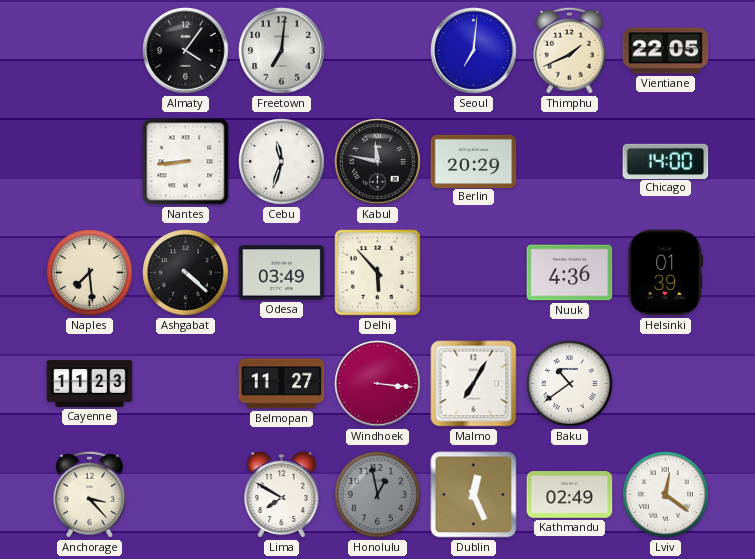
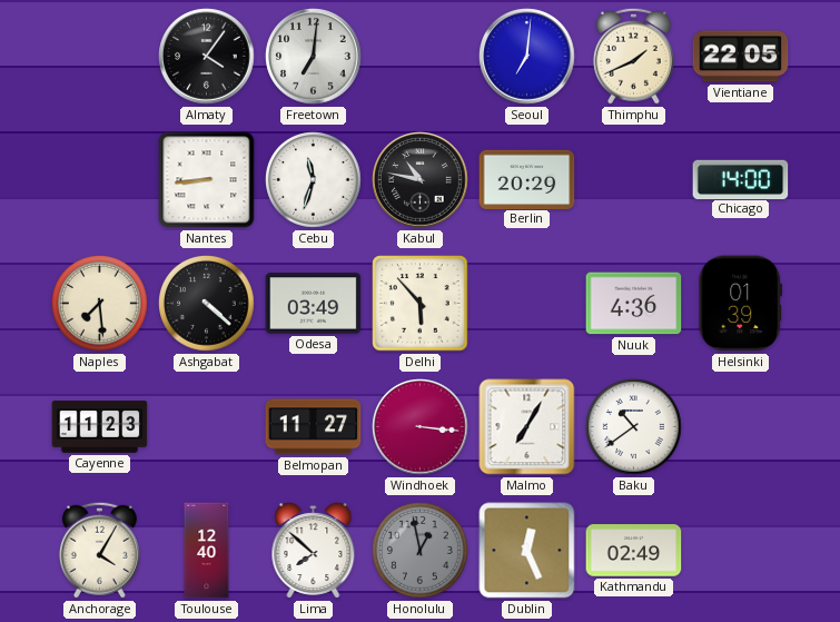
Kabul: 11:47 -> 10:47
Anchorage: 3:23 -> 4:05
Toulouse: none -> 12:40
Lima: 7:50 -> 7:52
Lviv: 12:21 -> none
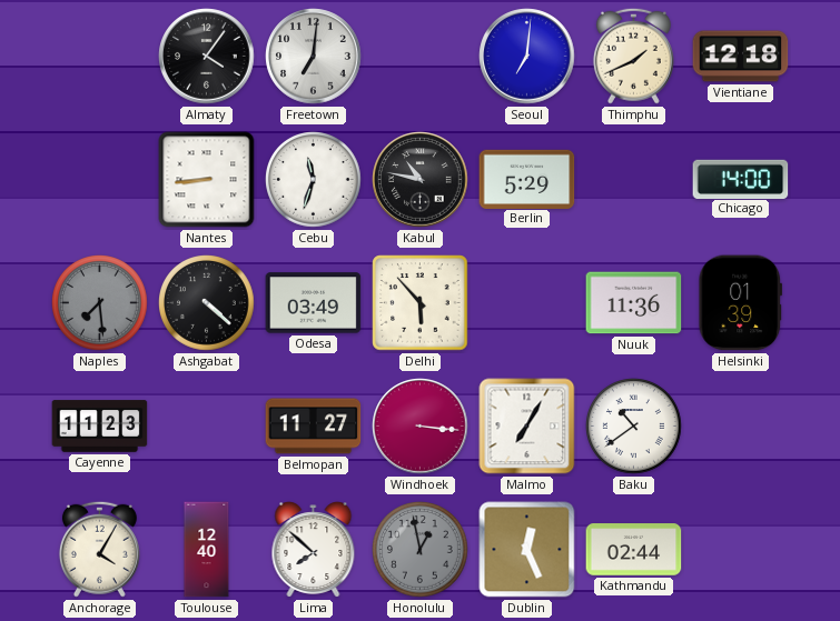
Vientiane: 22:05 -> 12:18
Berlin: 20:29 -> 5:29
Naples dial: cream -> grey
Nuuk: 4:36 -> 11:36
Kathmandu: 02:49 -> 02:44
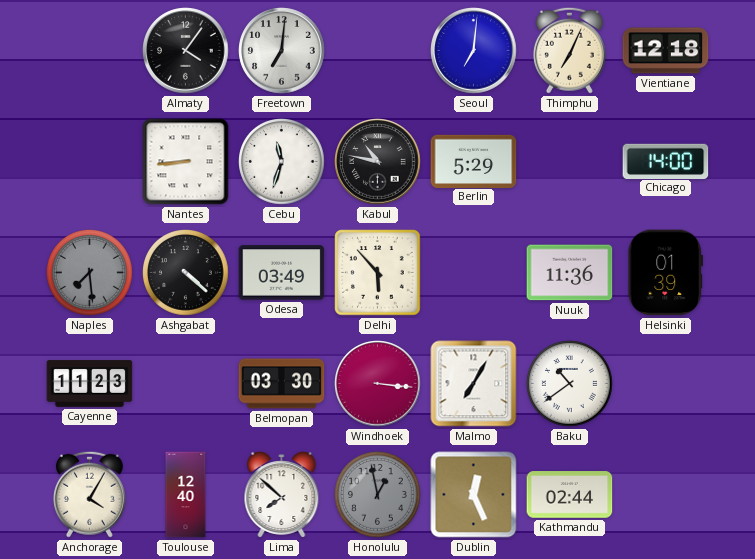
Thimphu: 1:41 -> 7:04
Belmopan: 11:27 -> 03:30
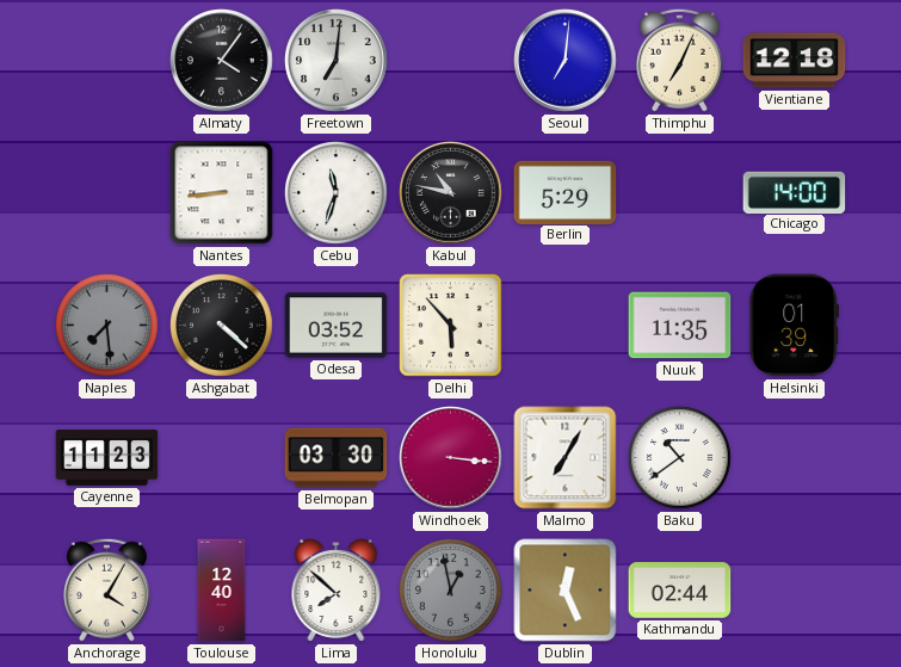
Odesa: 03:49 -> 03:52
Nuuk: 11:36 -> 11:35
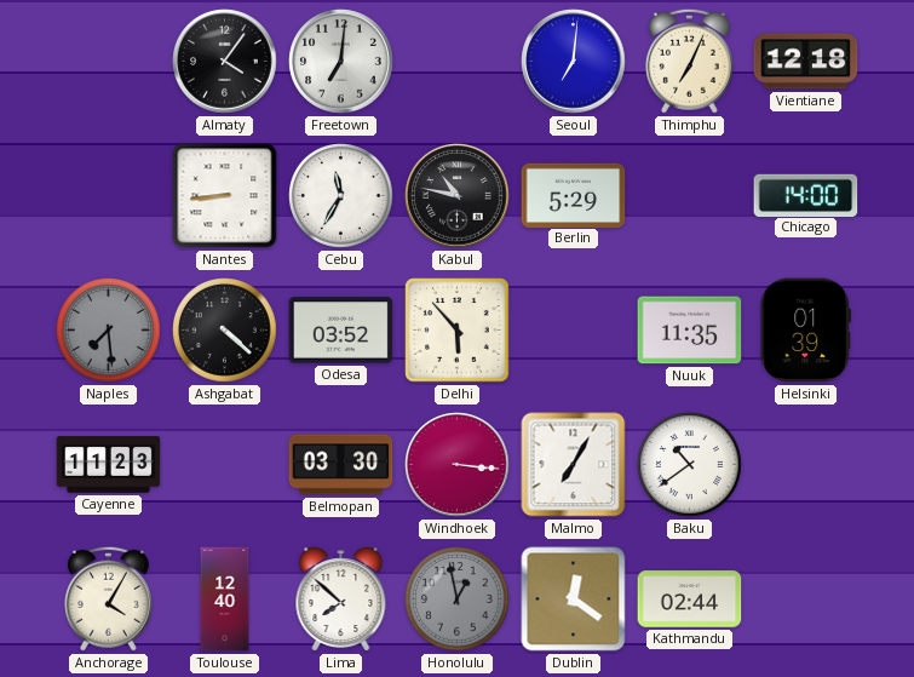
Cebu: 11:33 -> 11:35
Dublin: 12:26 -> 12:21
